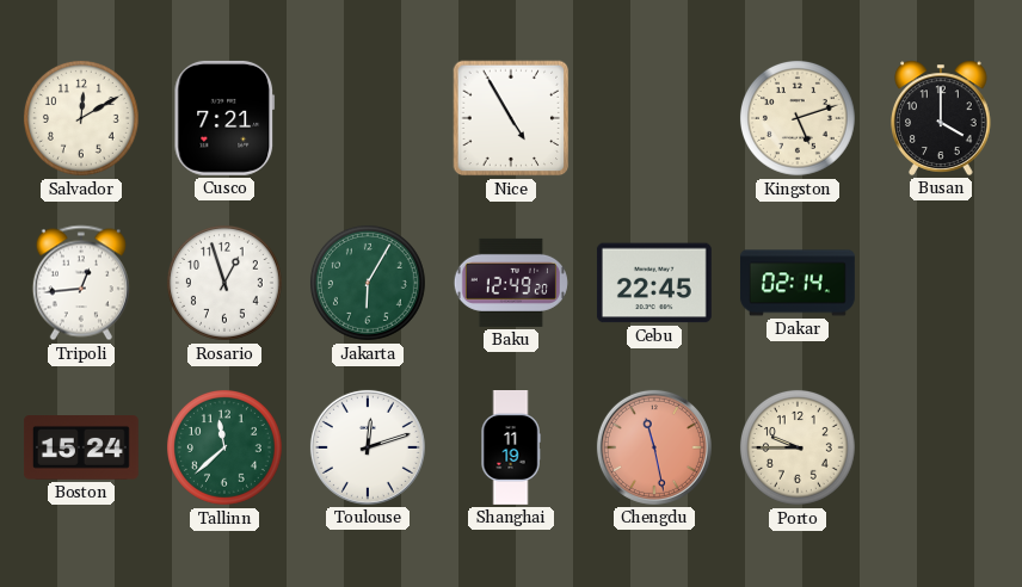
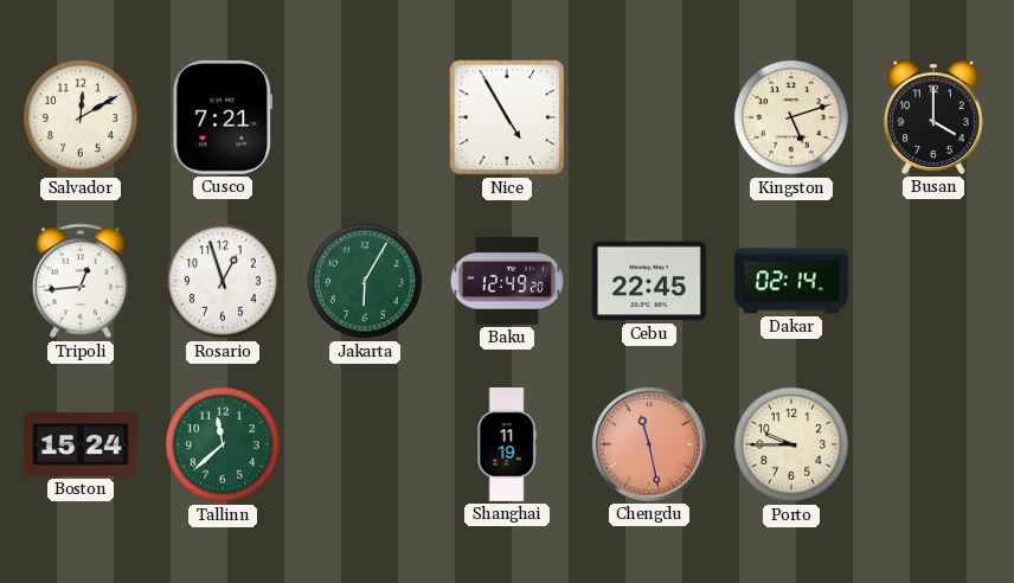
Toulouse: 12:12 -> none
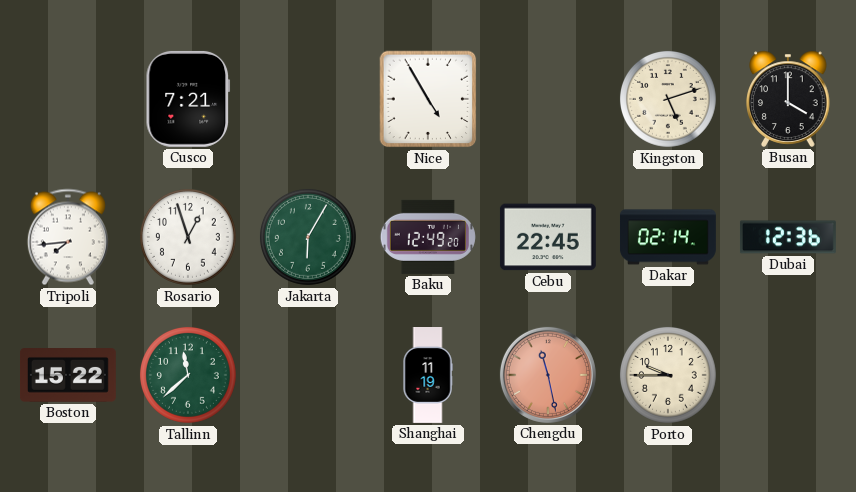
Salvador: 12:10 -> none
Tripoli: 12:44 -> 7:44
Dubai: none -> 12:36
Boston: 15:24 -> 15:22
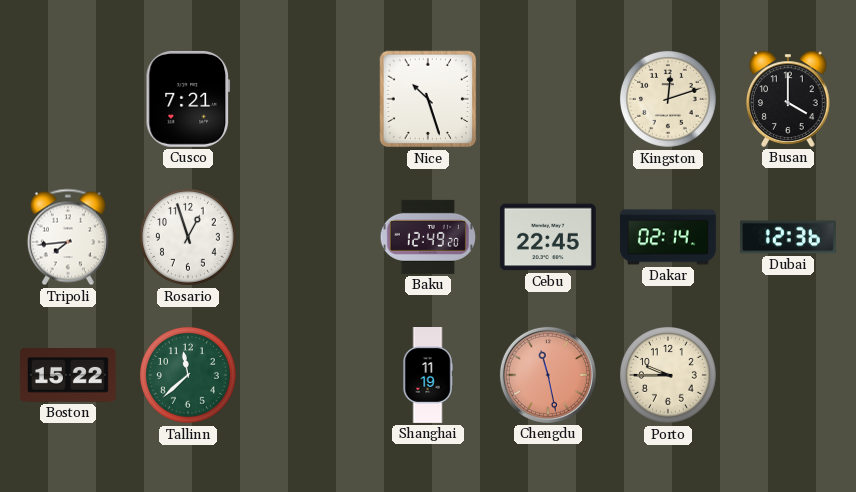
Nice: 4:55 -> 10:27
Kingston: 5:12 -> 12:12
Jakarta: 6:05 -> none
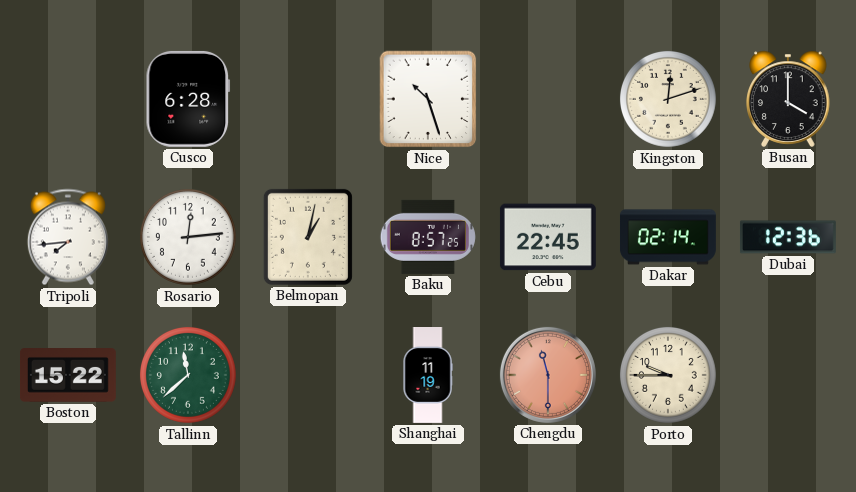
Cusco: 7:21 -> 6:28
Rosario: 12:57 -> 12:14
Belmopan: none -> 1:02
Baku: 12:49 -> 8:57
Chengdu: 11:28 -> 11:30
